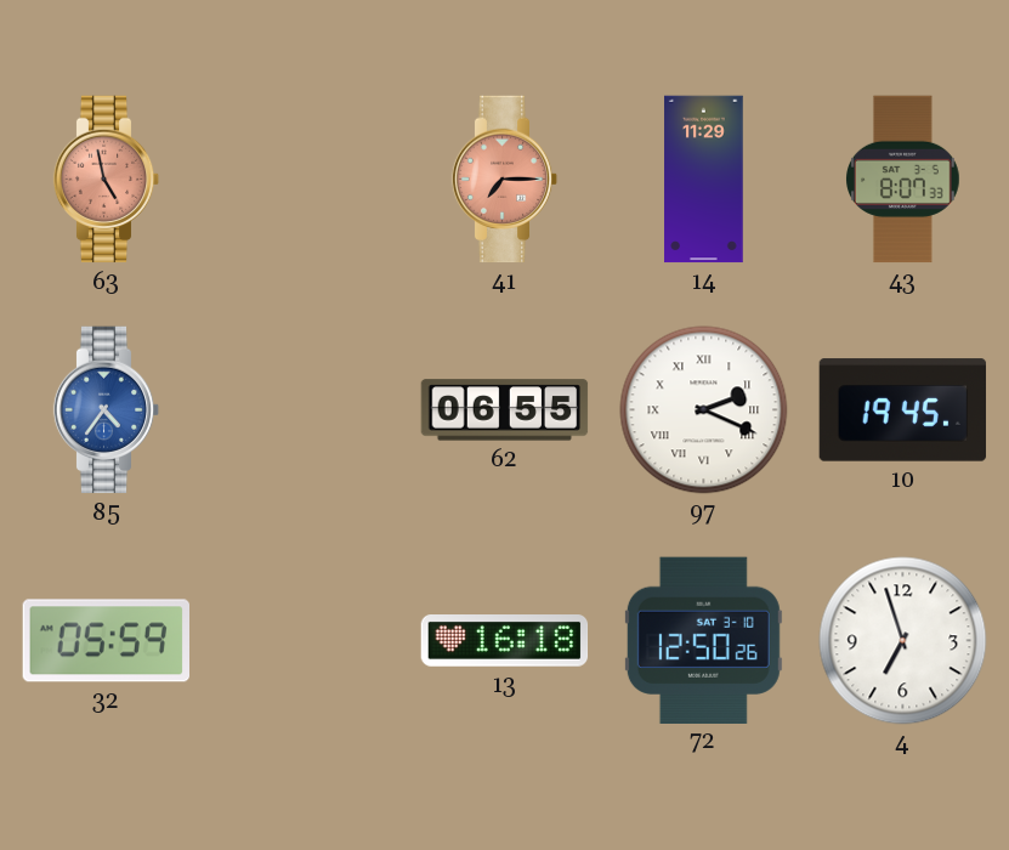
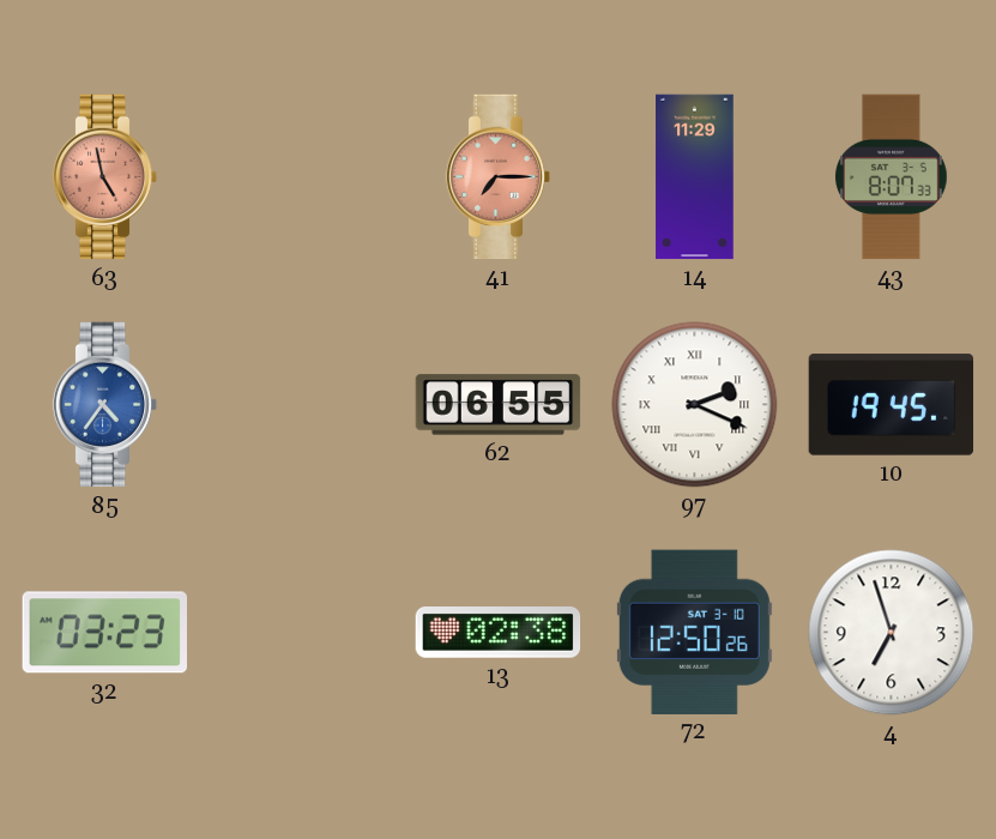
32: 05:59 -> 03:23
13: 16:18 -> 02:38
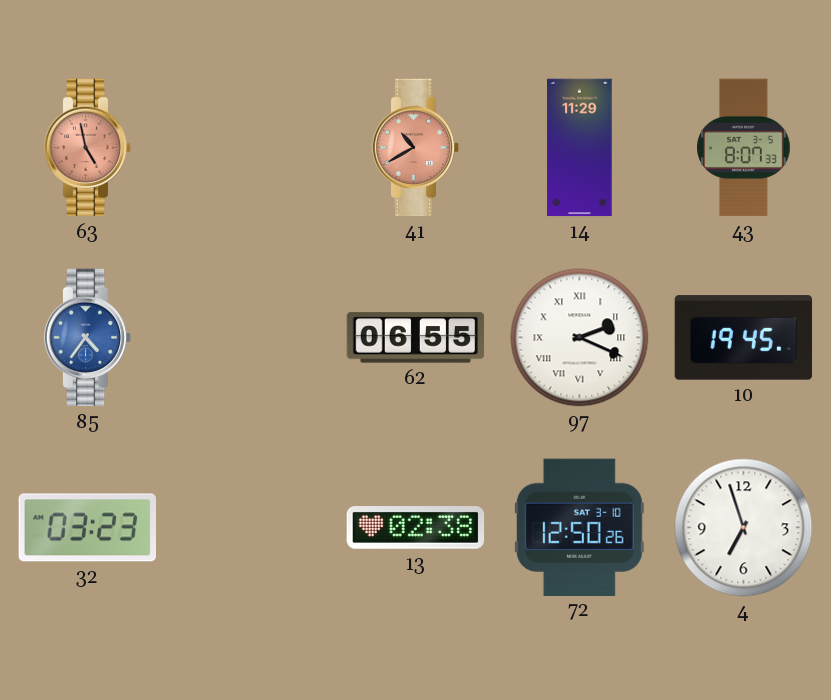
41: 7:15 -> 10:40
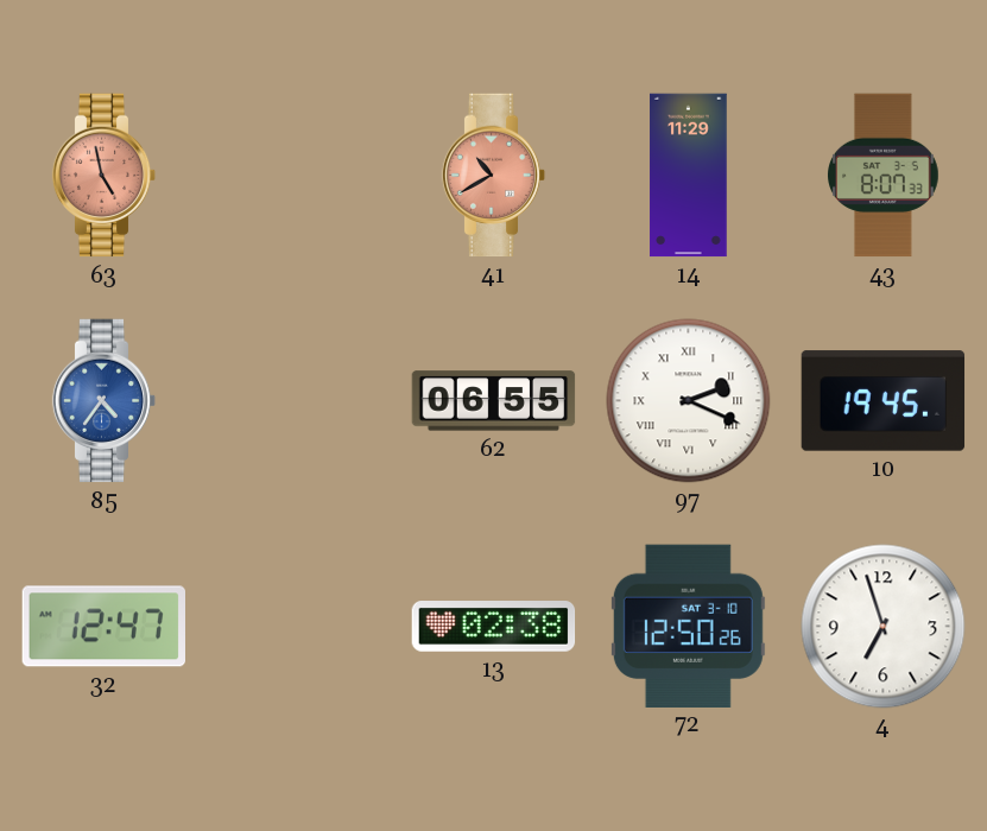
32: 03:23 -> 12:47
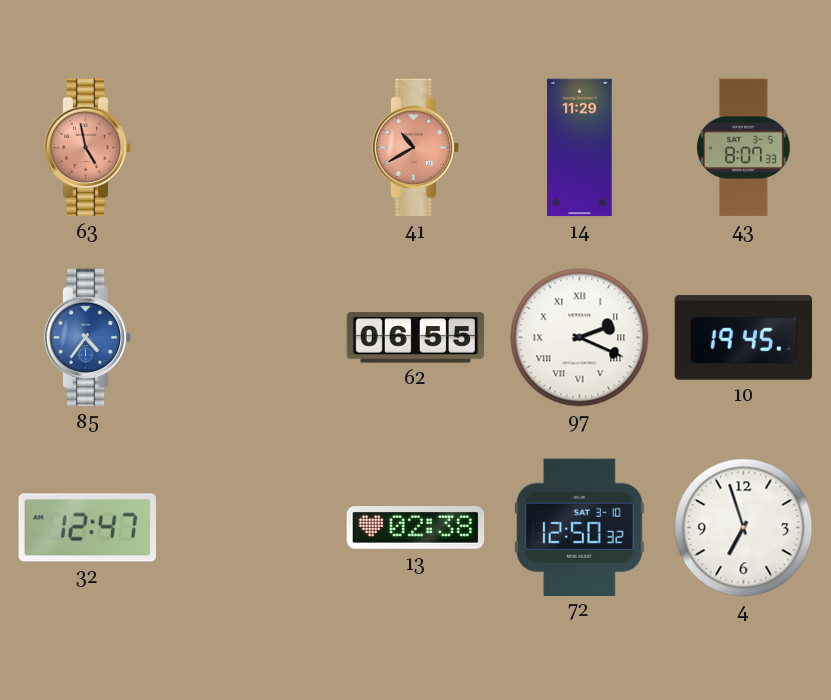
72: 12:50:26 -> 12:50:32
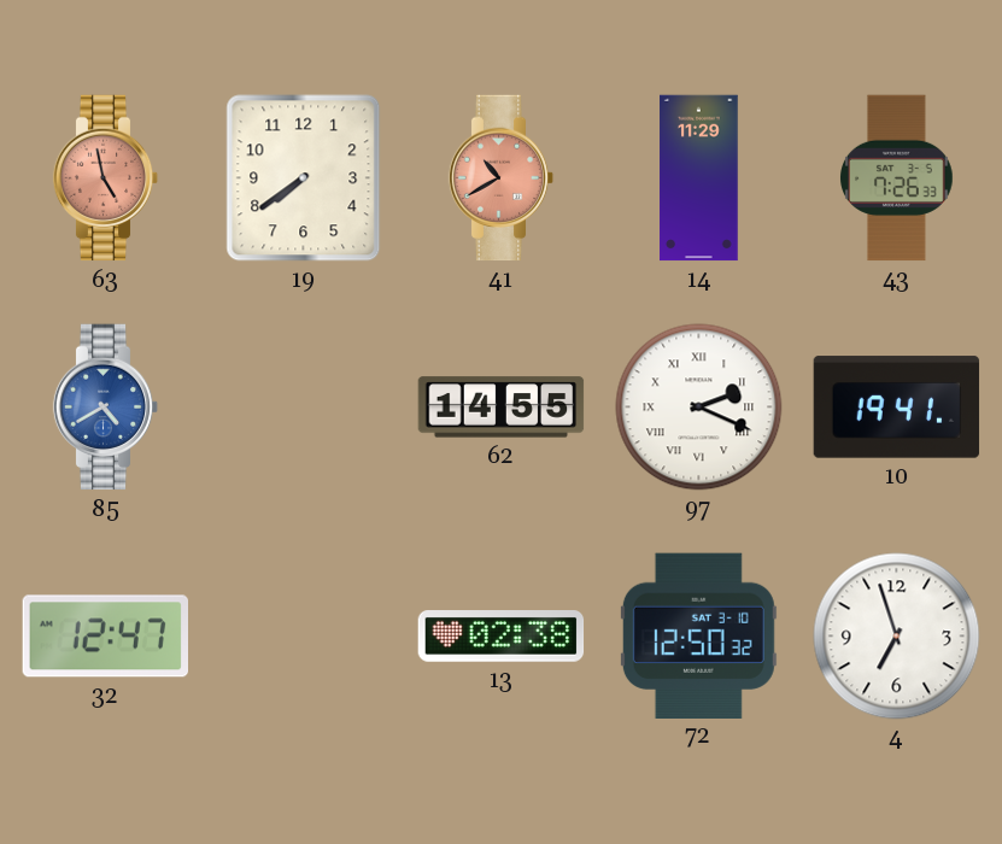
19: none -> 7:39
43: 8:07 -> 7:26
85: 4:36 -> 4:40
62: 06:55 -> 14:55
10: 19:45 -> 19:41
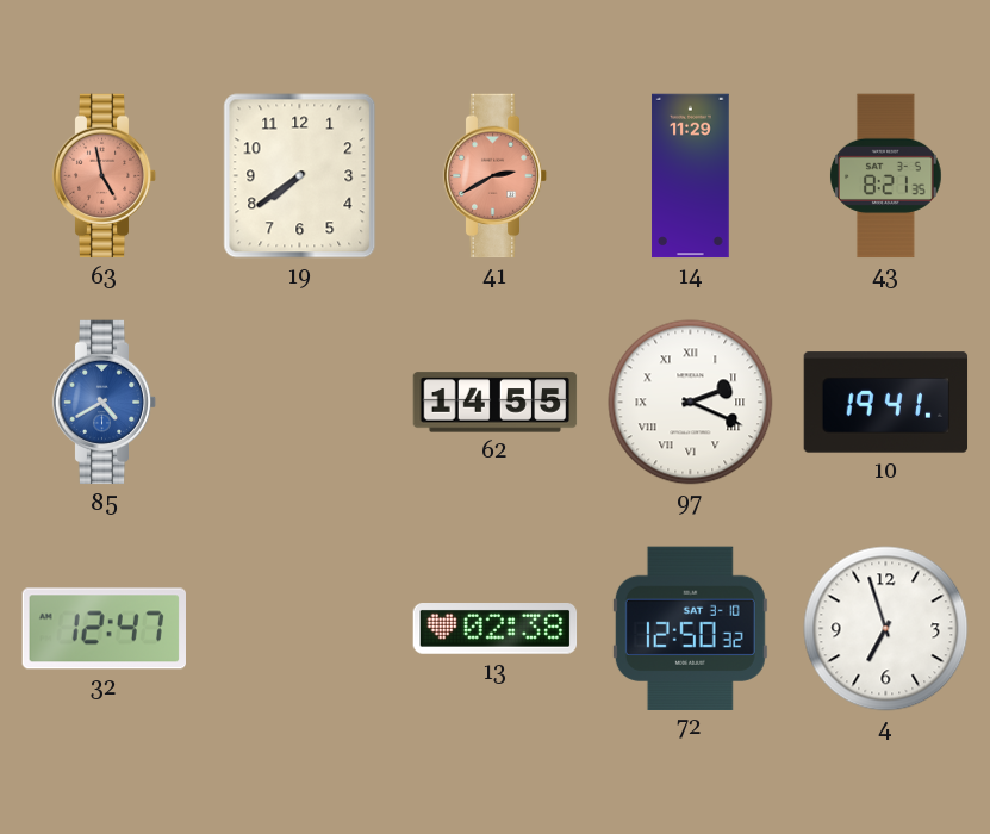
41: 10:40 -> 2:40
43: 7:26 -> 8:21
